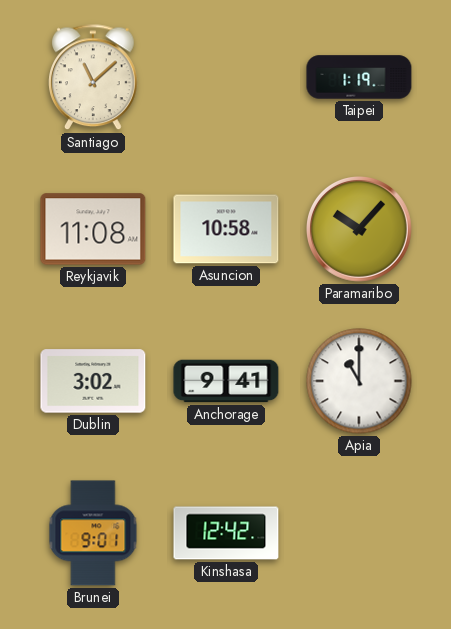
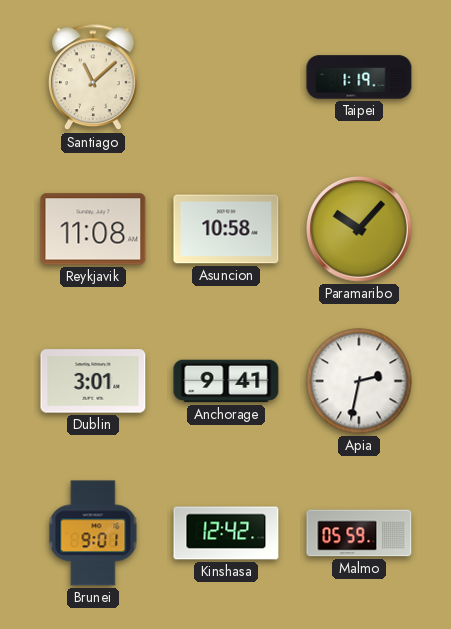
Dublin: 3:02 -> 3:01
Apia: 11:00 -> 2:32
Malmo: none -> 05:59
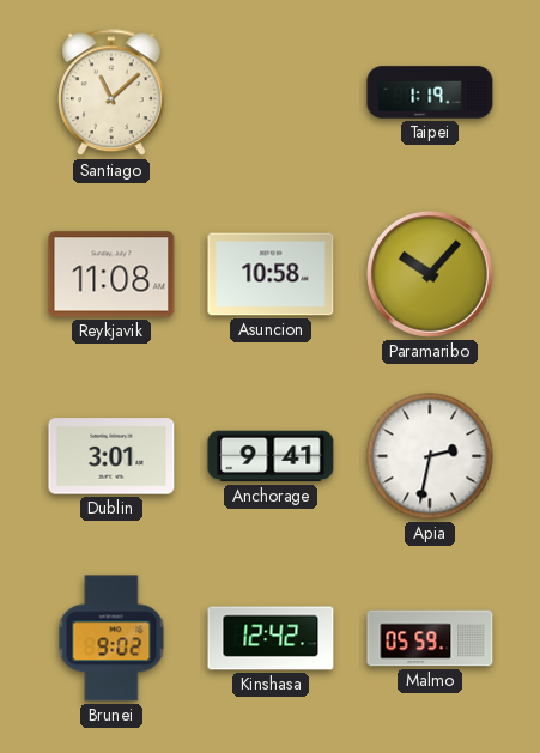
Brunei: 9:01 -> 9:02
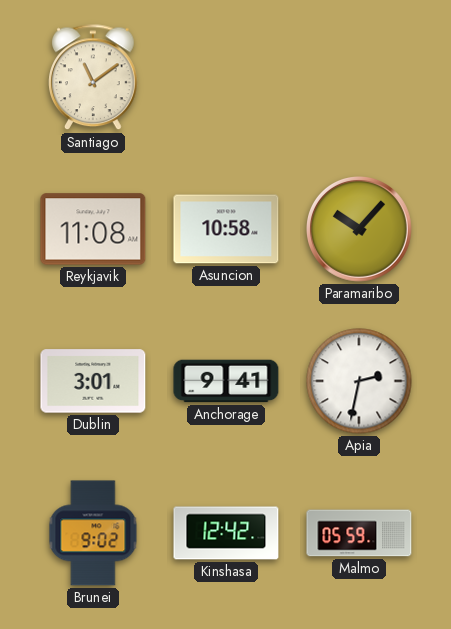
Santiago: 11:08 -> 11:09
Taipei: 1:19 -> none
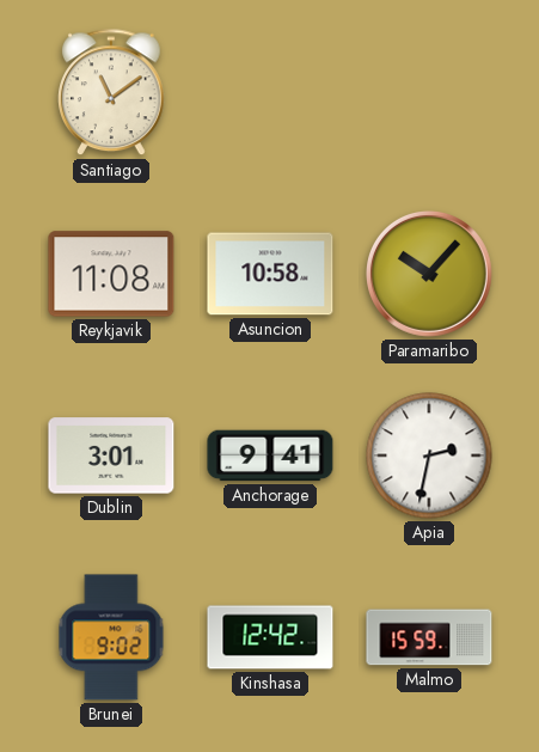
Malmo: 05:59 -> 15:59
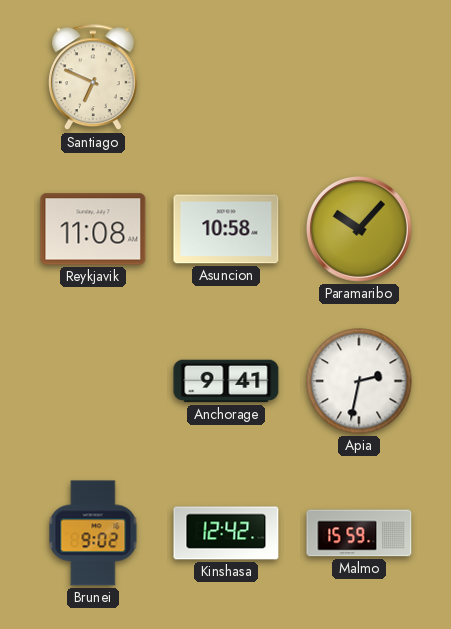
Santiago: 11:09 -> 6:49
Dublin: 3:01 -> none
